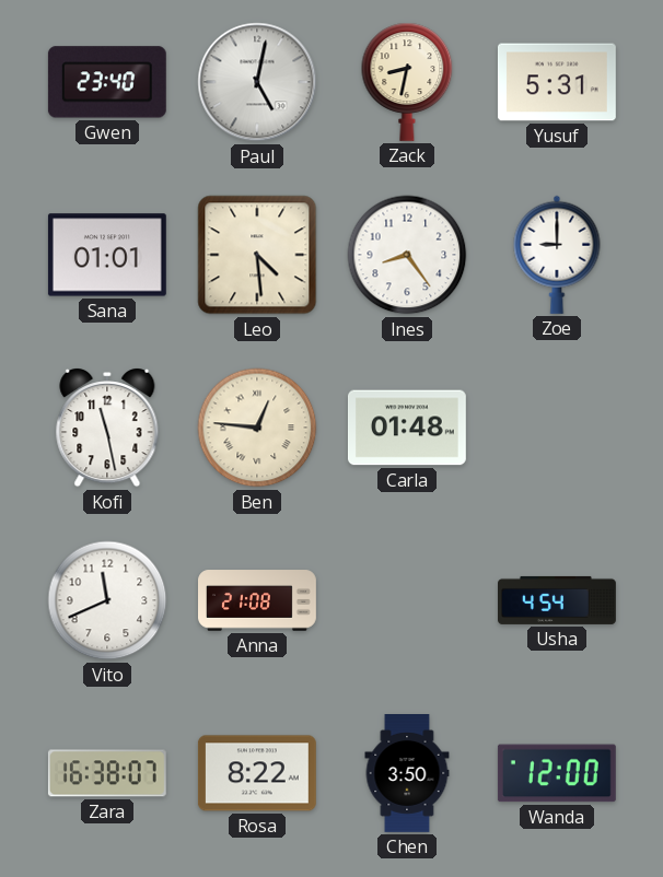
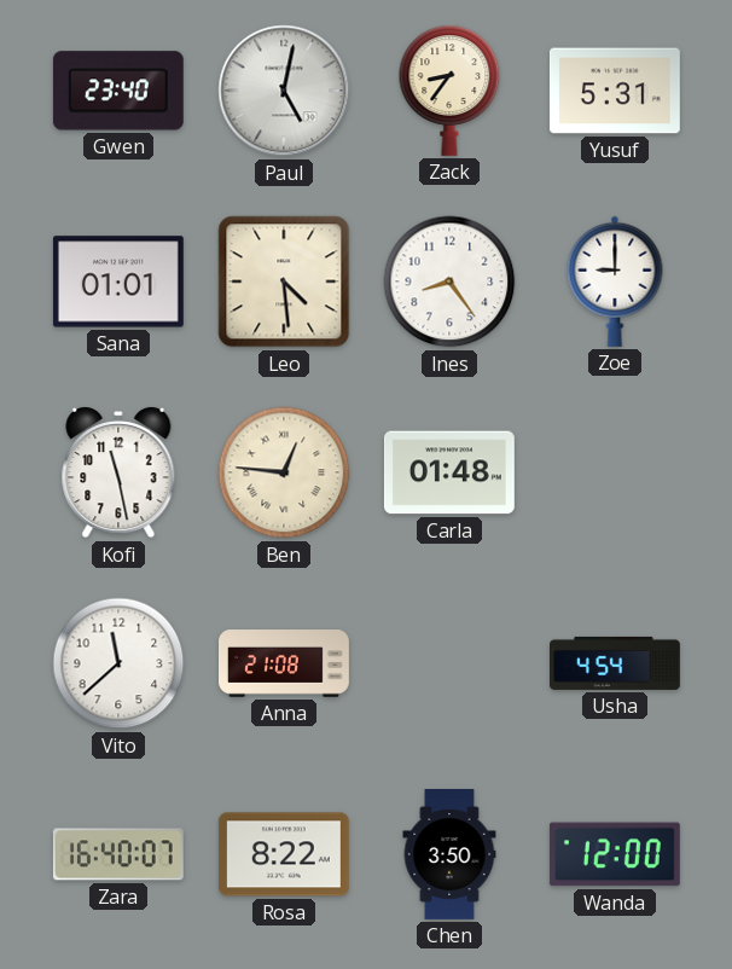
Zack: 8:32 -> 8:36
Vito: 11:41 -> 11:38
Zara: 16:38 -> 16:40
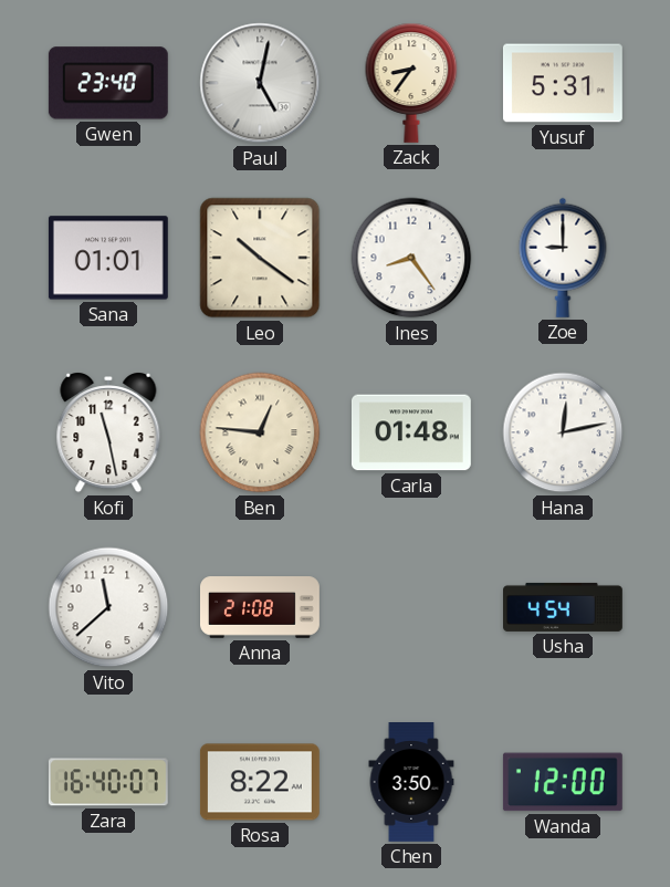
Leo: 4:29 -> 10:21
Hana: none -> 12:13
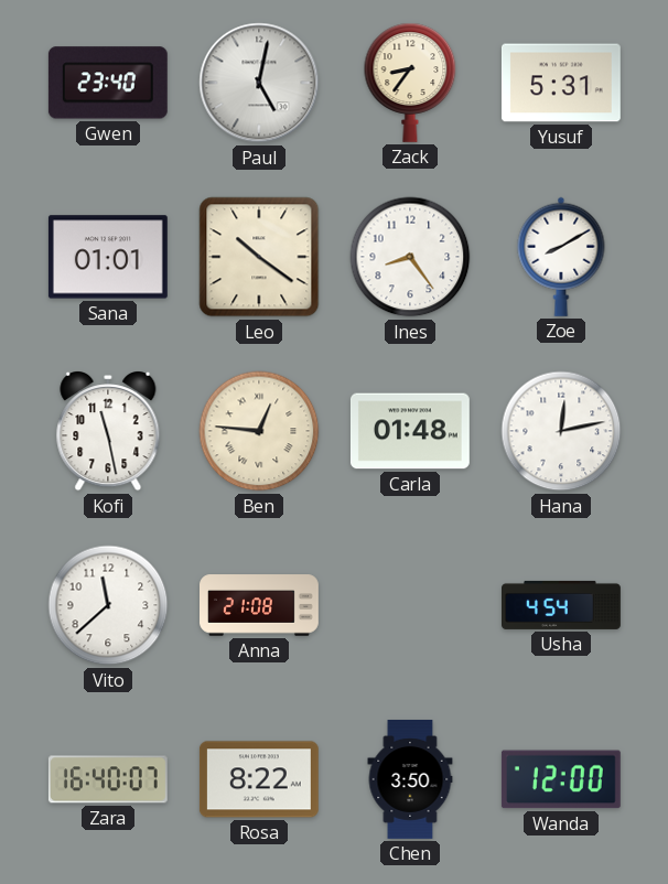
Zoe: 9:00 -> 8:10
